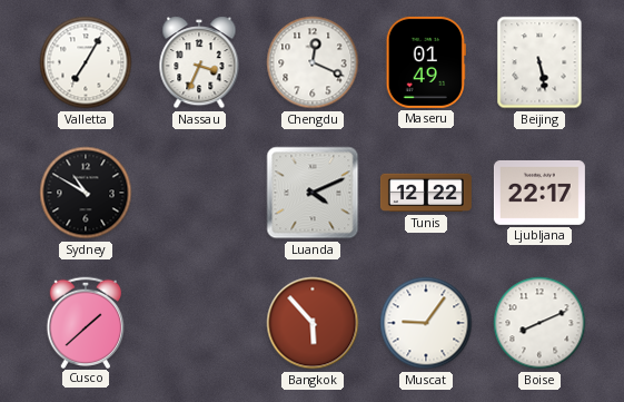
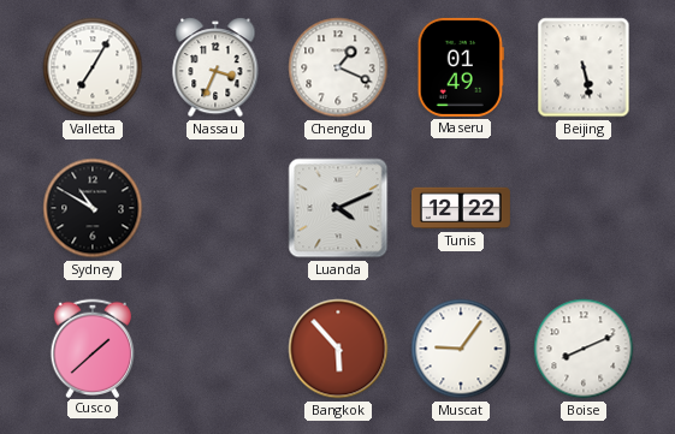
Chengdu: 12:19 -> 1:19
Ljubljana: 22:17 -> none
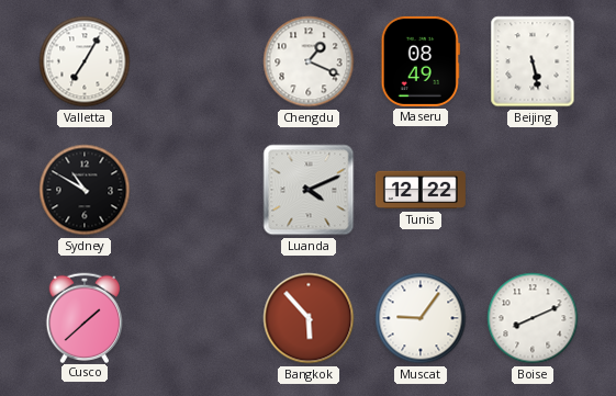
Nassau: 3:34 -> none
Maseru: 01:49 -> 08:49
